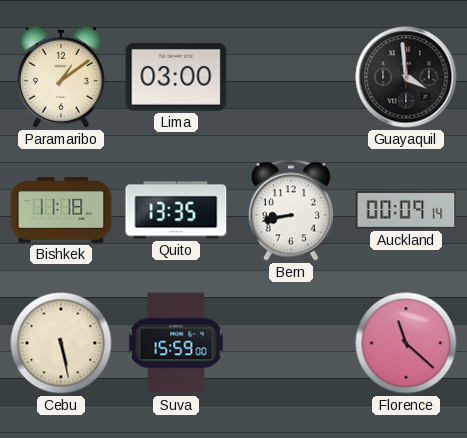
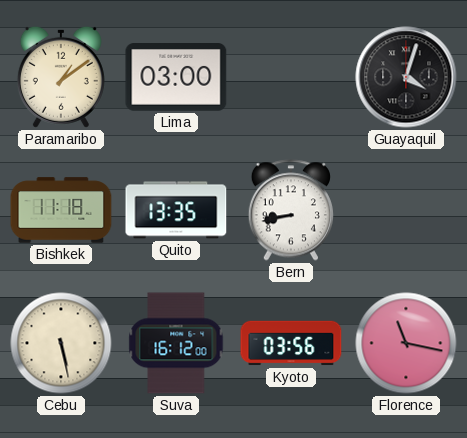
Guayaquil: 3:59 -> 4:03
Auckland: 00:09 -> none
Suva: 15:59 -> 16:12
Kyoto: none -> 03:56
Florence: 11:22 -> 11:17
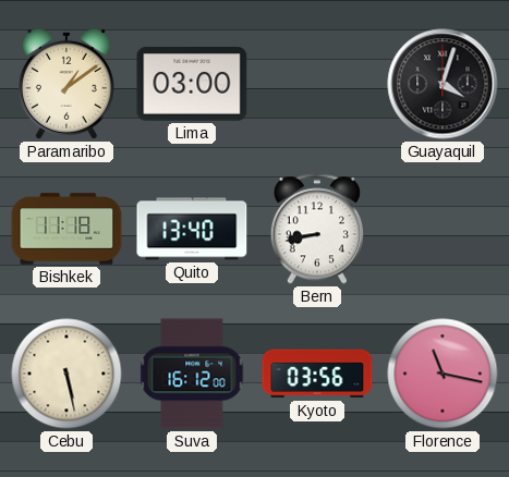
Quito: 13:35 -> 13:40
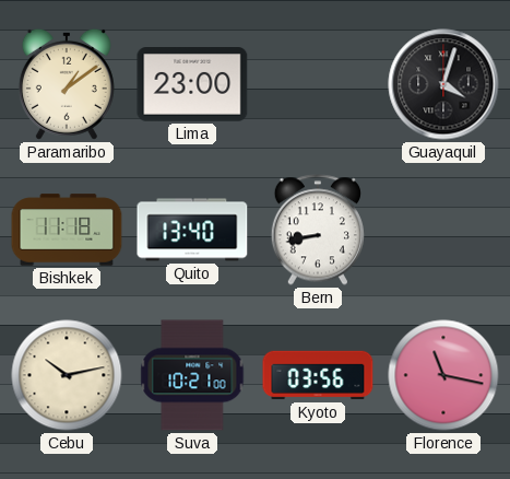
Lima: 03:00 -> 23:00
Cebu: 5:28 -> 10:13
Suva: 16:12 -> 10:21
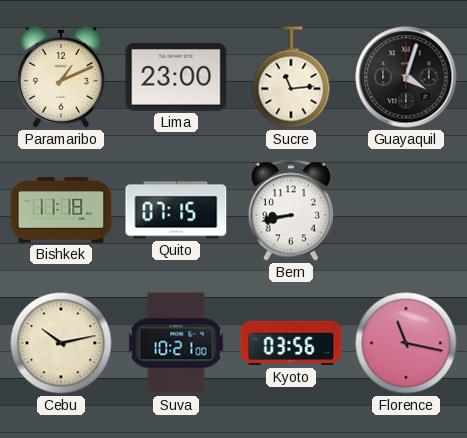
Paramaribo: 1:09 -> 1:11
Sucre: none -> 11:14
Quito: 13:40 -> 07:15
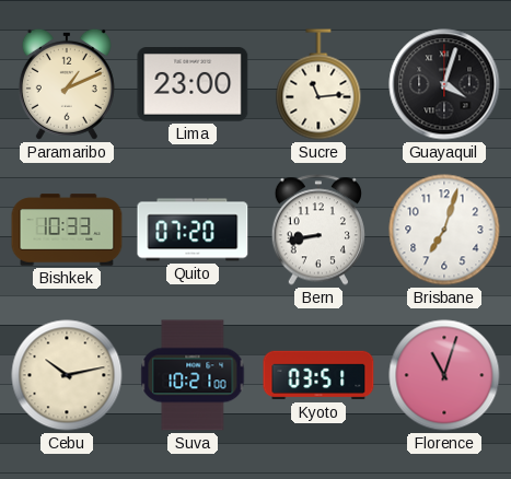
Bishkek: 11:18 -> 10:33
Quito: 07:15 -> 07:20
Brisbane: none -> 7:03
Kyoto: 03:56 -> 03:51
Florence: 11:17 -> 11:03
